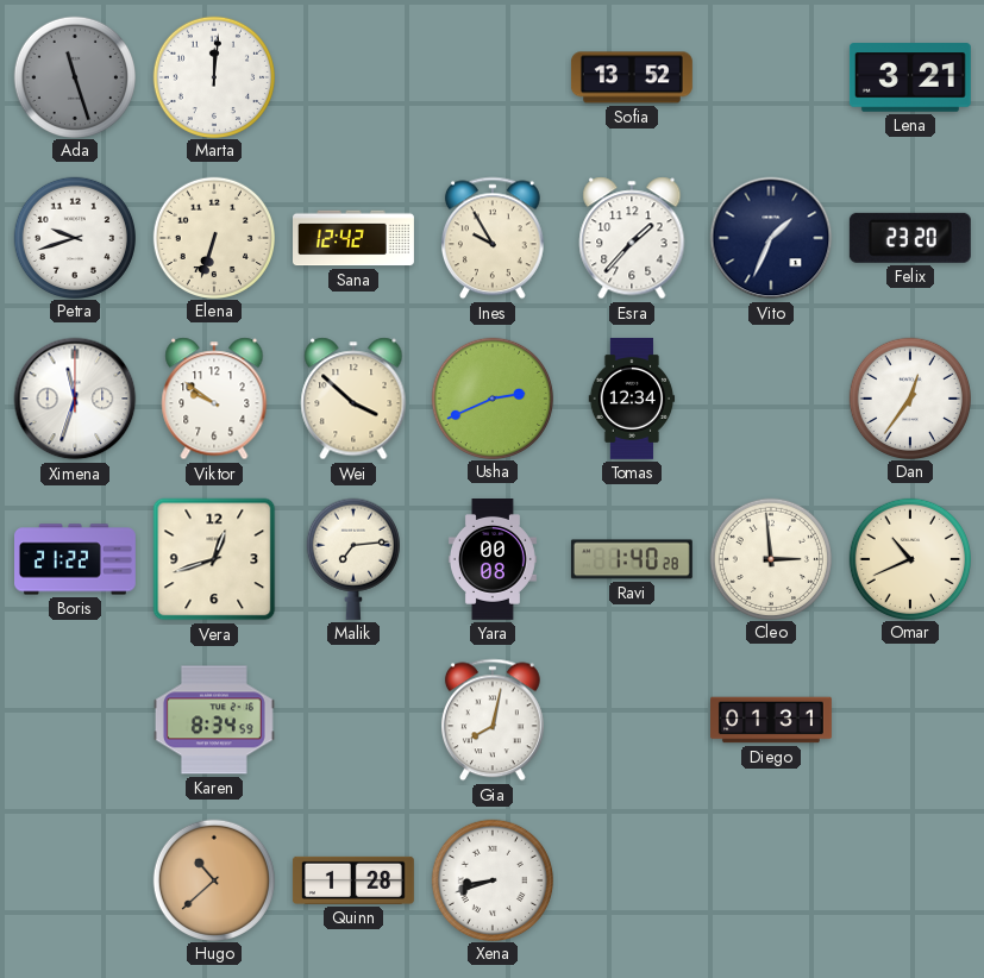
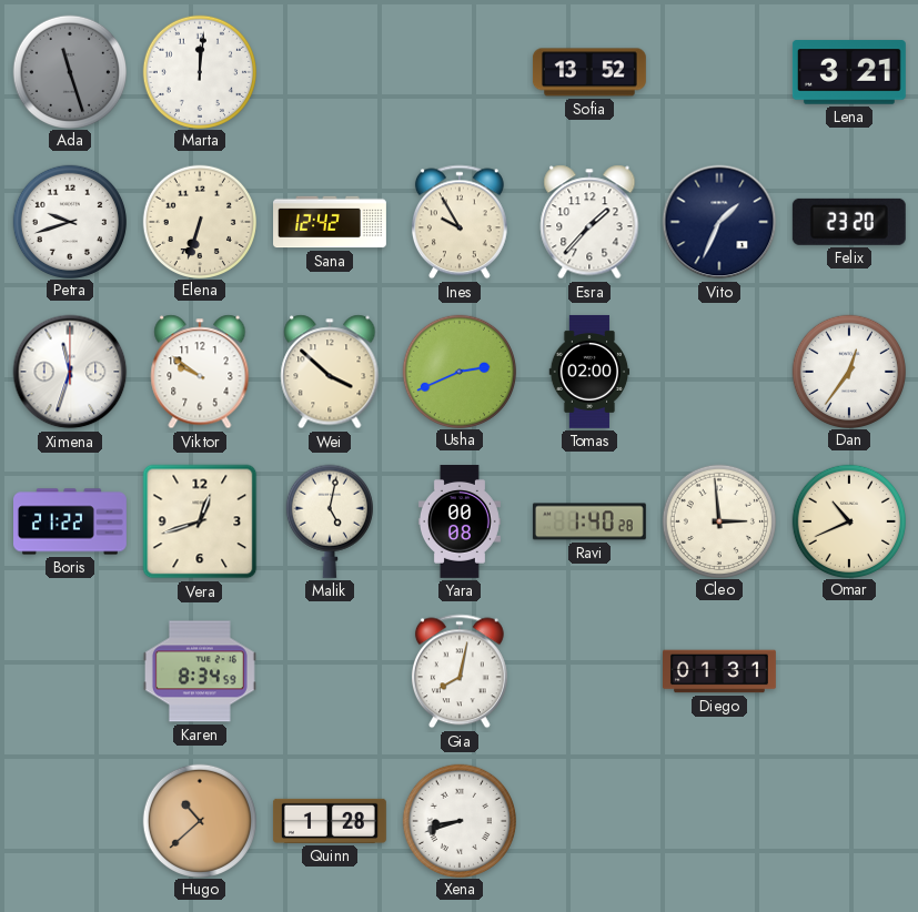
Tomas: 12:34 -> 02:00
Malik: 7:14 -> 5:02
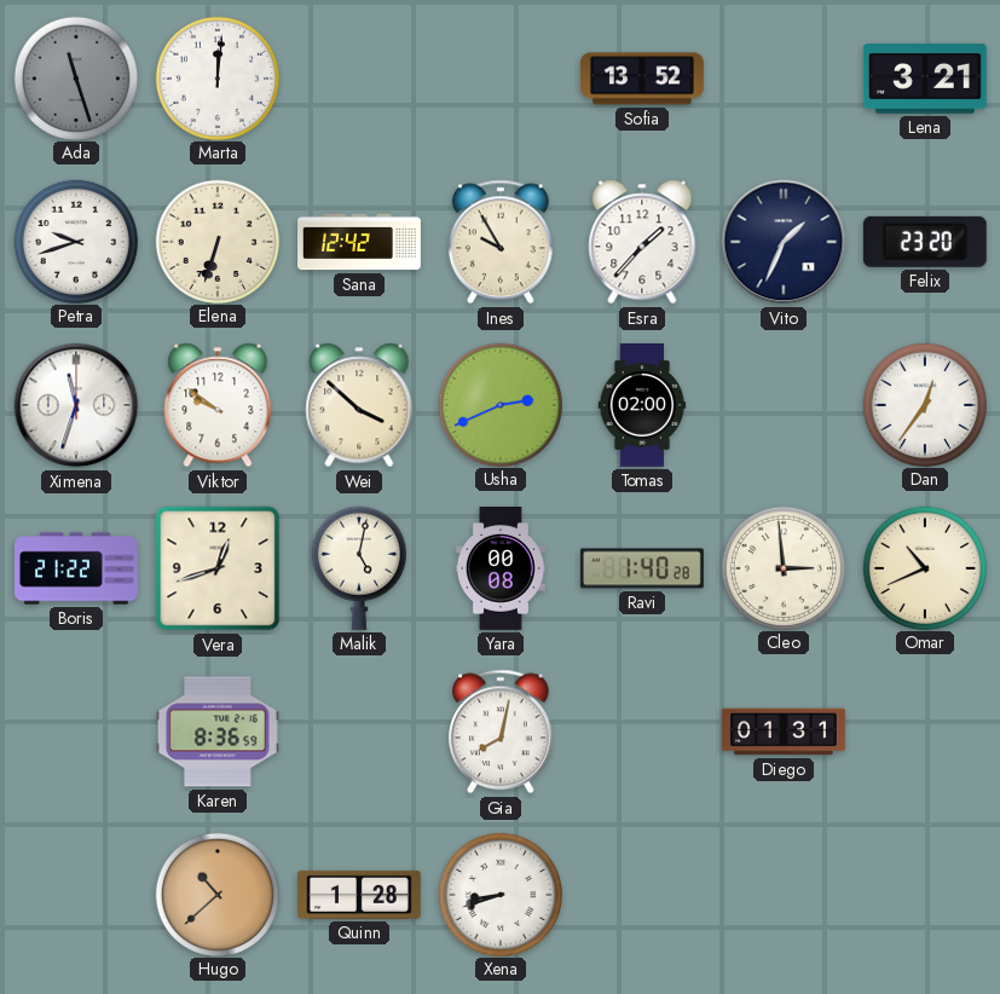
Karen: 8:34 -> 8:36
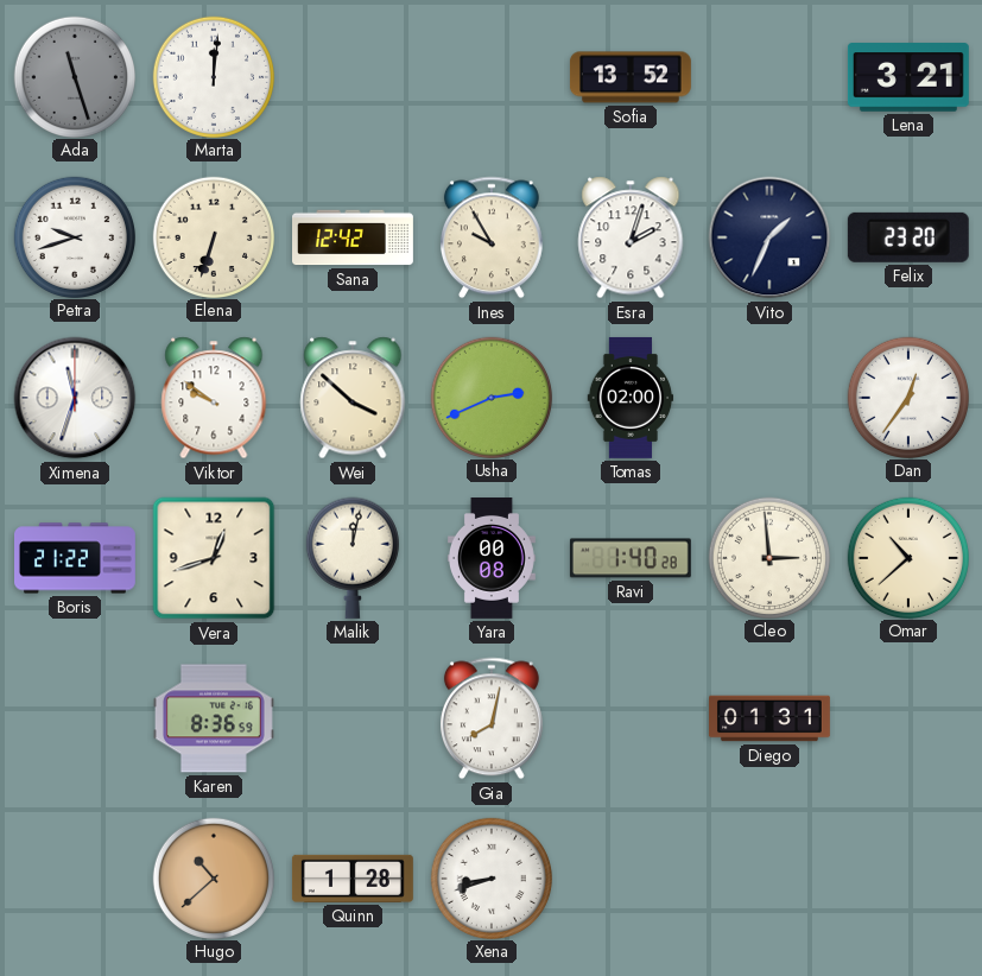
Esra: 1:37 -> 2:03
Malik: 5:02 -> 12:02
Omar: 10:41 -> 10:38
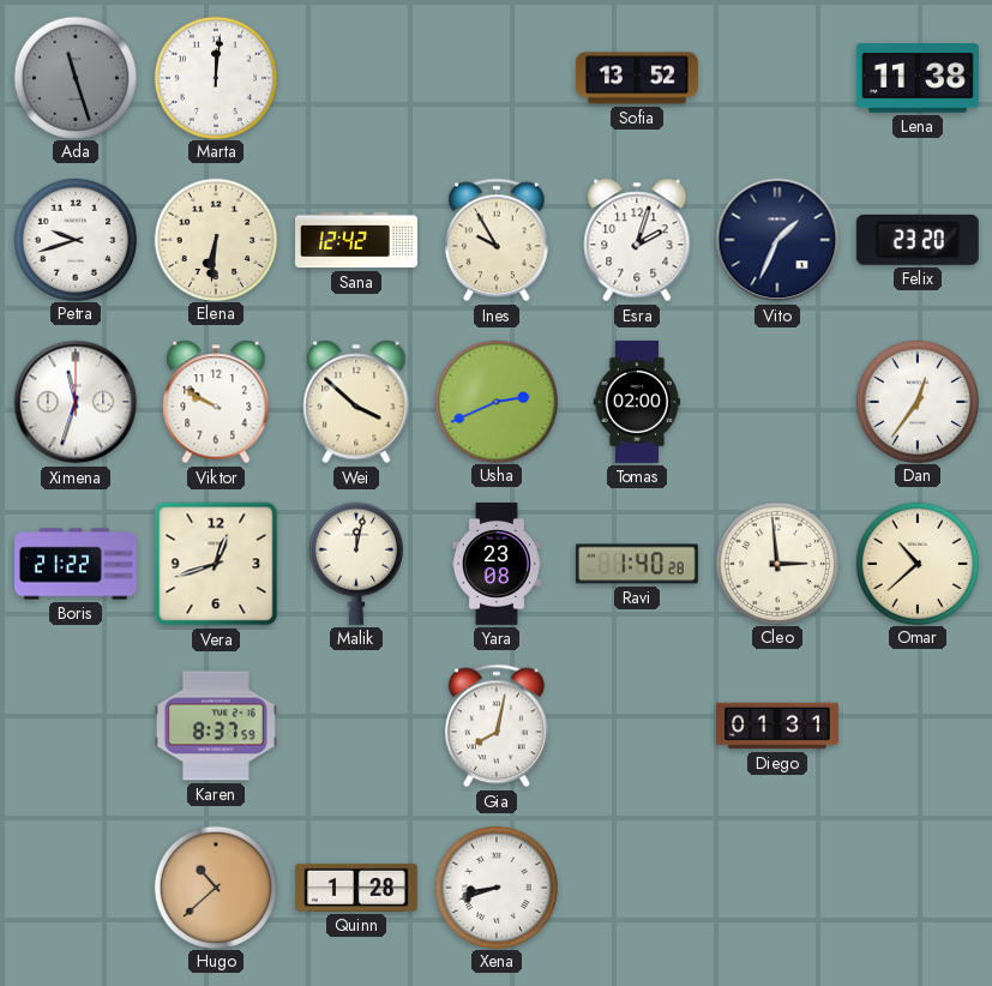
Lena: 3:21 -> 11:38
Elena: 6:33 -> 6:31
Viktor: 9:51 -> 9:50
Yara: 00:08 -> 23:08
Karen: 8:36 -> 8:37
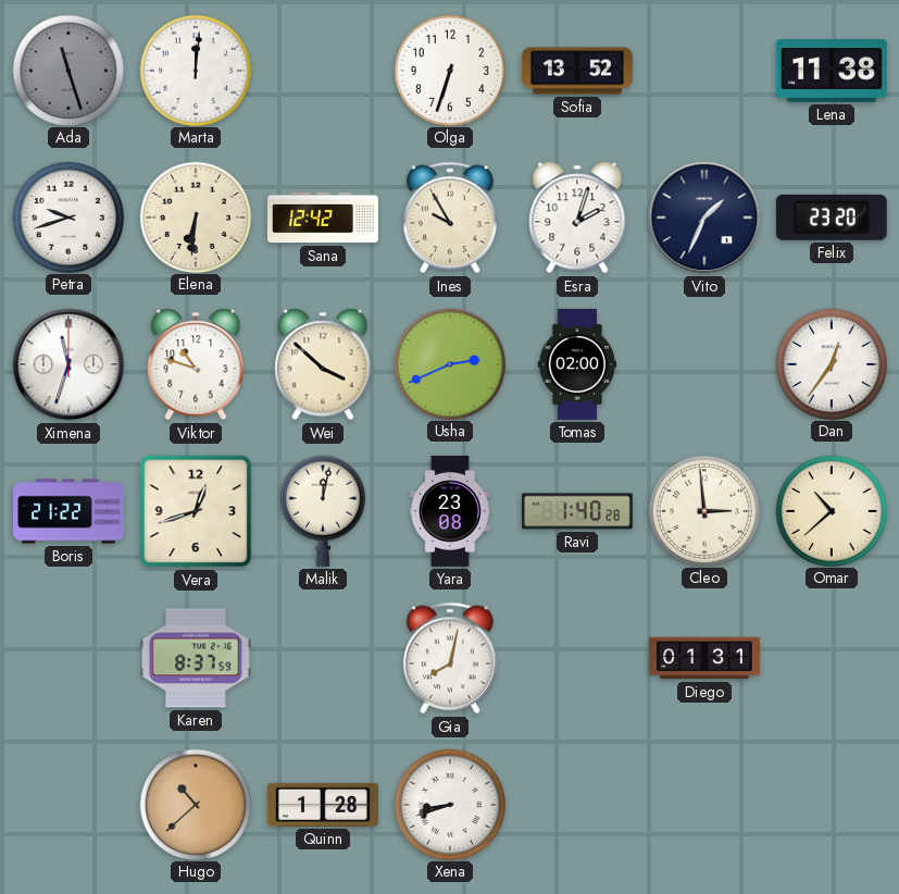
Olga: none -> 6:33
Viktor: 9:50 -> 10:48
